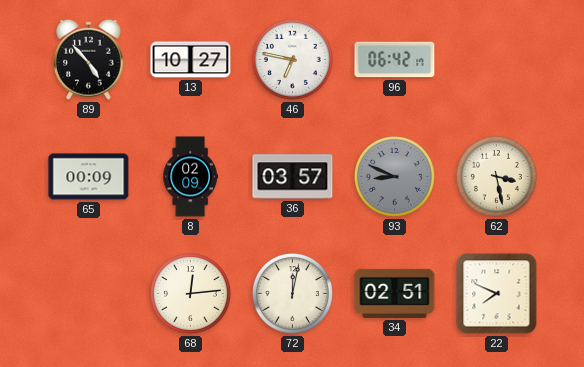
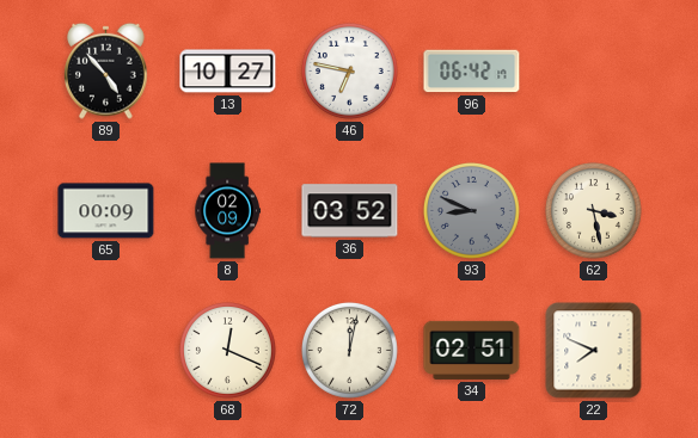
36: 03:57 -> 03:52
68: 12:14 -> 12:19
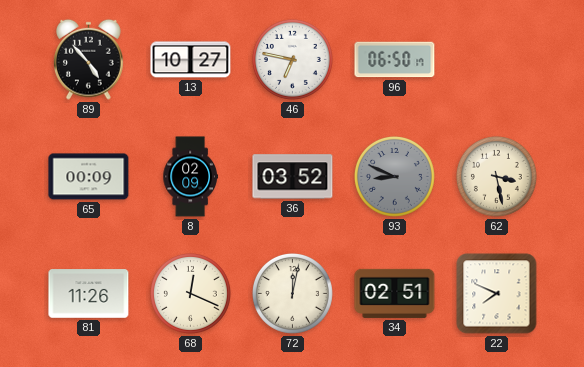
96: 06:42 -> 06:50
81: none -> 11:26
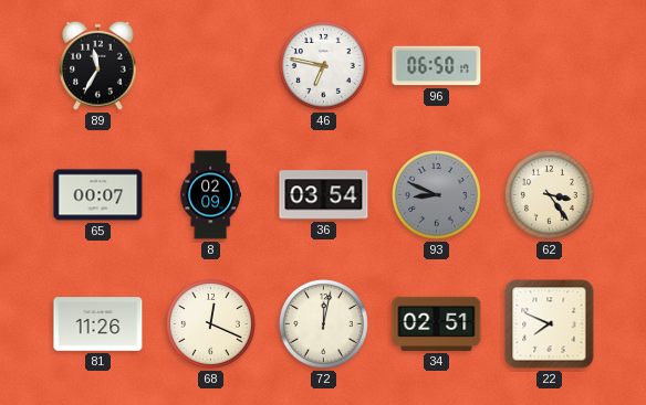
89: 4:53 -> 11:35
13: 10:27 -> none
65: 00:09 -> 00:07
36: 03:52 -> 03:54
62: 3:28 -> 3:24
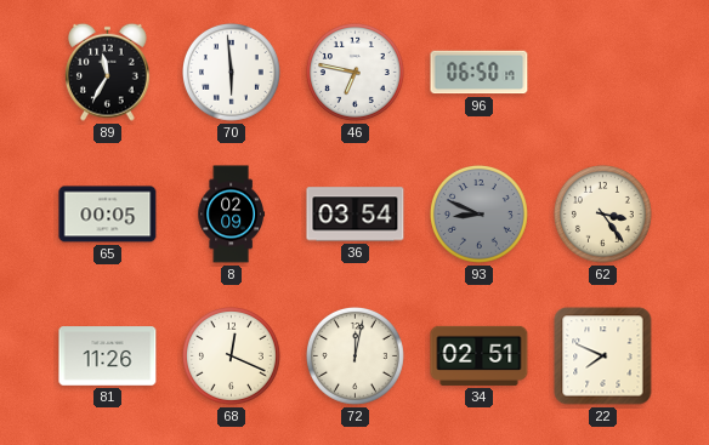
70: none -> 5:59
65: 00:07 -> 00:05
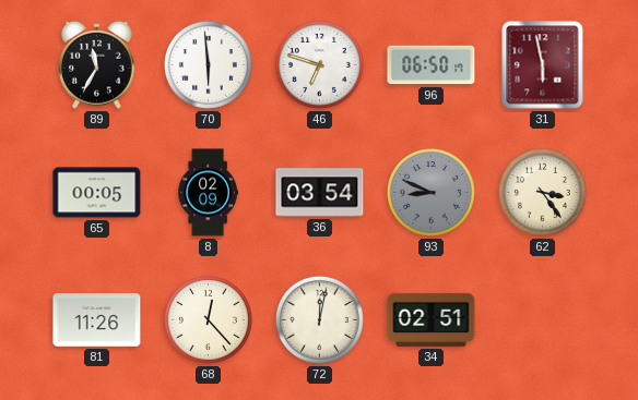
46: 6:47 -> 6:48
31: none -> 5:58
68: 12:19 -> 12:23
22: 7:49 -> none
